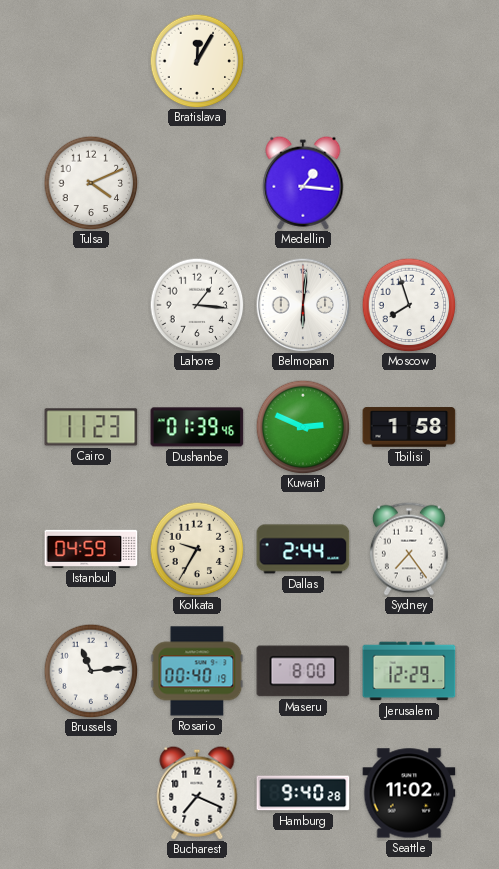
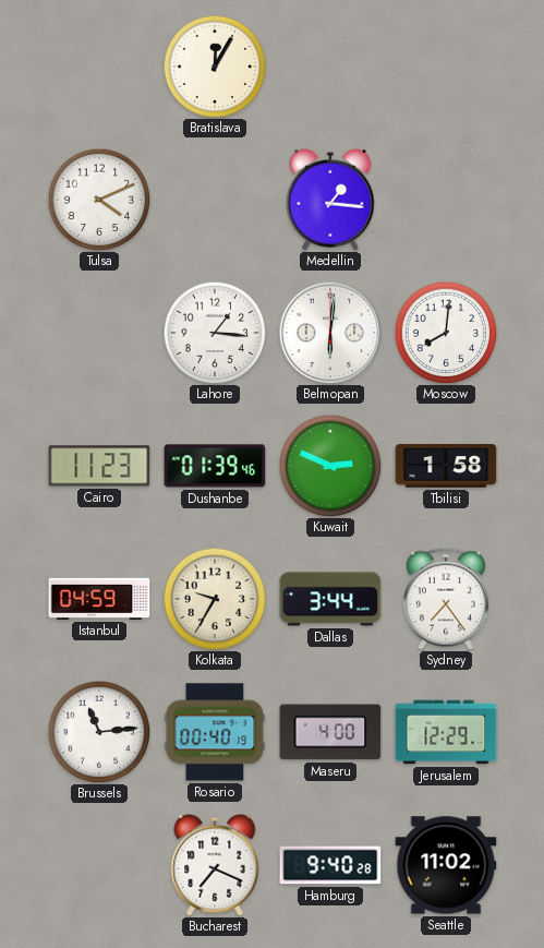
Moscow: 7:57 -> 8:01
Dallas: 2:44 -> 3:44
Maseru: 8:00 -> 4:00
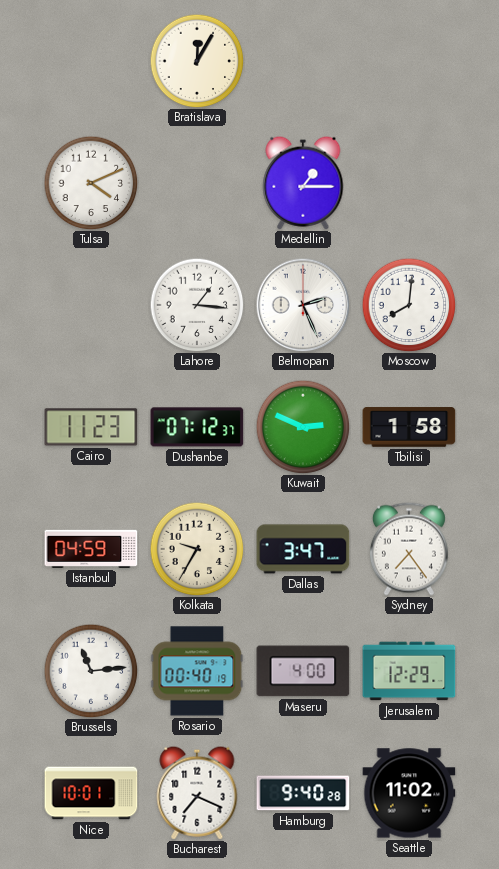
Medellin: 1:16 -> 1:15
Belmopan: 6:01 -> 2:26
Dushanbe: 01:39 -> 07:12
Dallas: 3:44 -> 3:47
Nice: none -> 10:01
